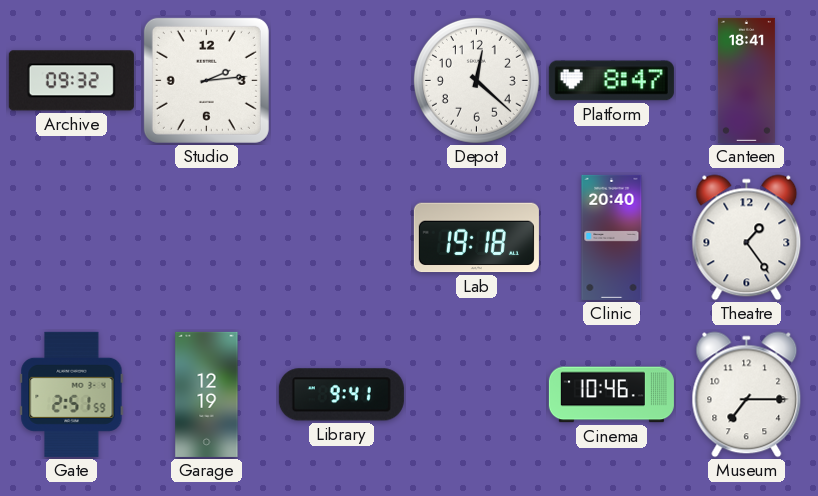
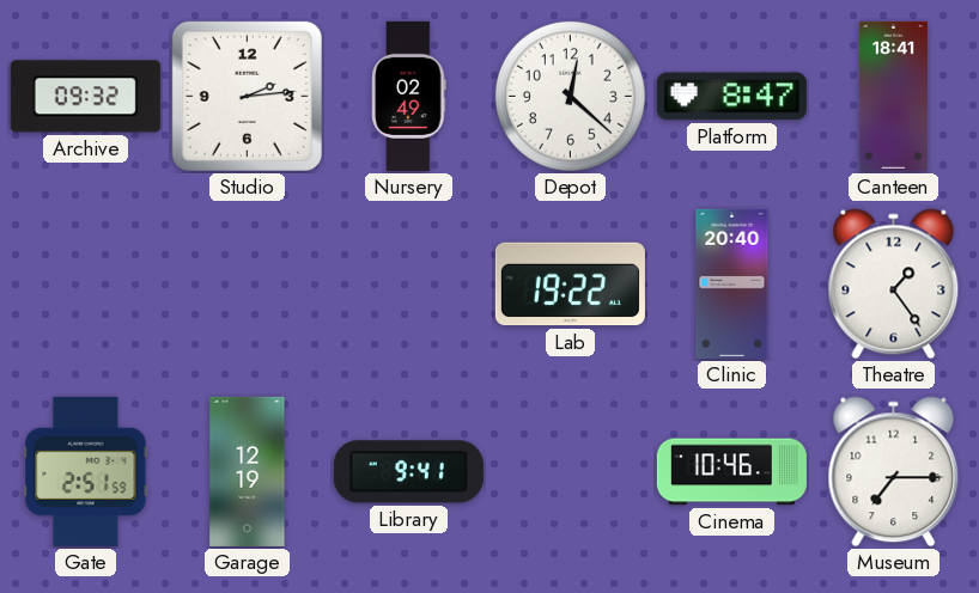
Nursery: none -> 02:49
Lab: 19:18 -> 19:22
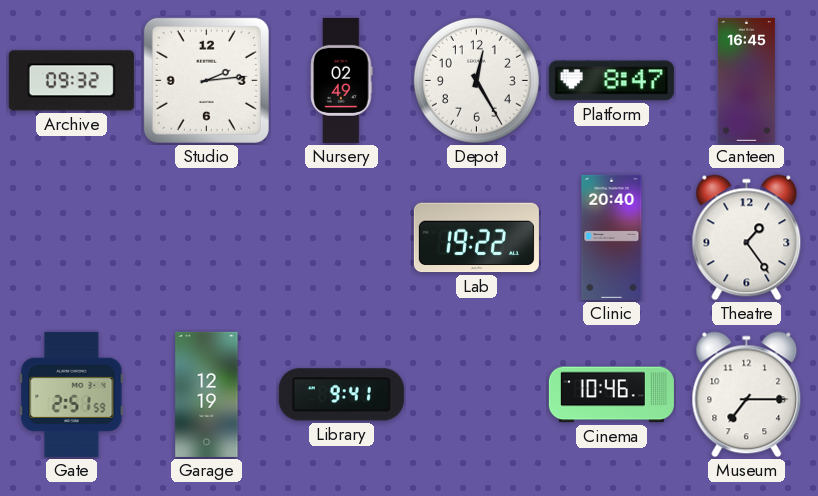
Depot: 12:22 -> 12:25
Canteen: 18:41 -> 16:45
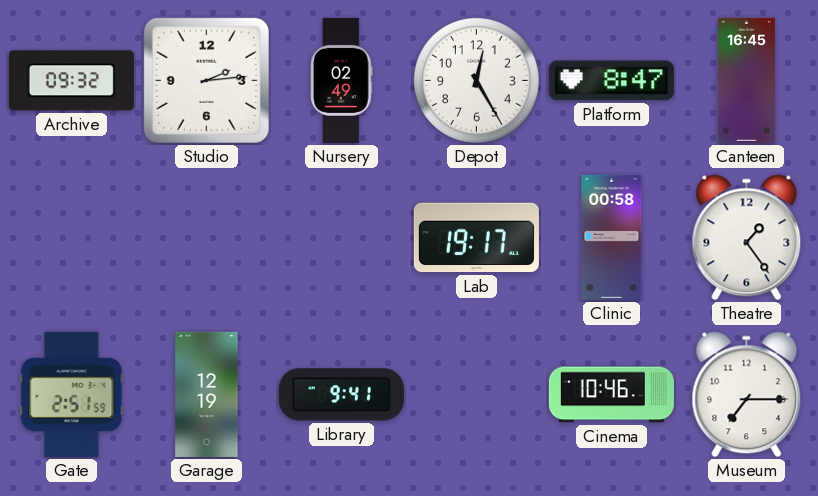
Lab: 19:22 -> 19:17
Clinic: 20:40 -> 00:58
